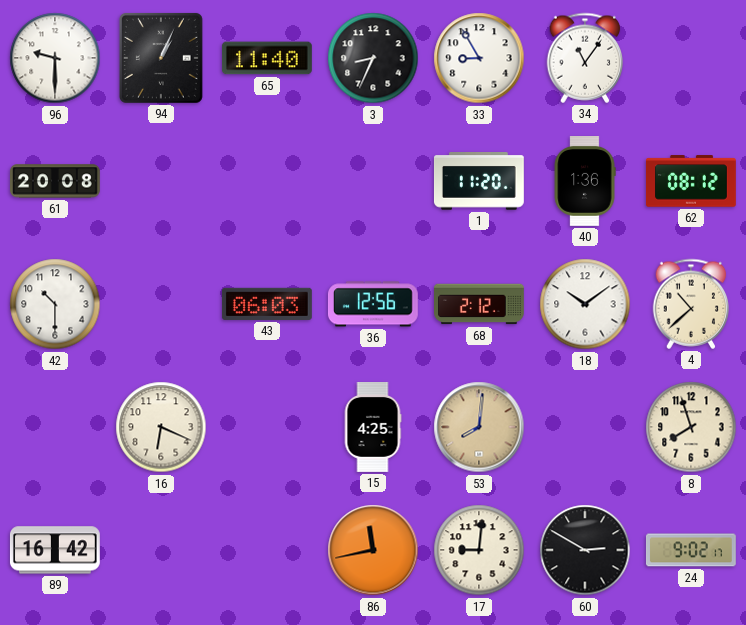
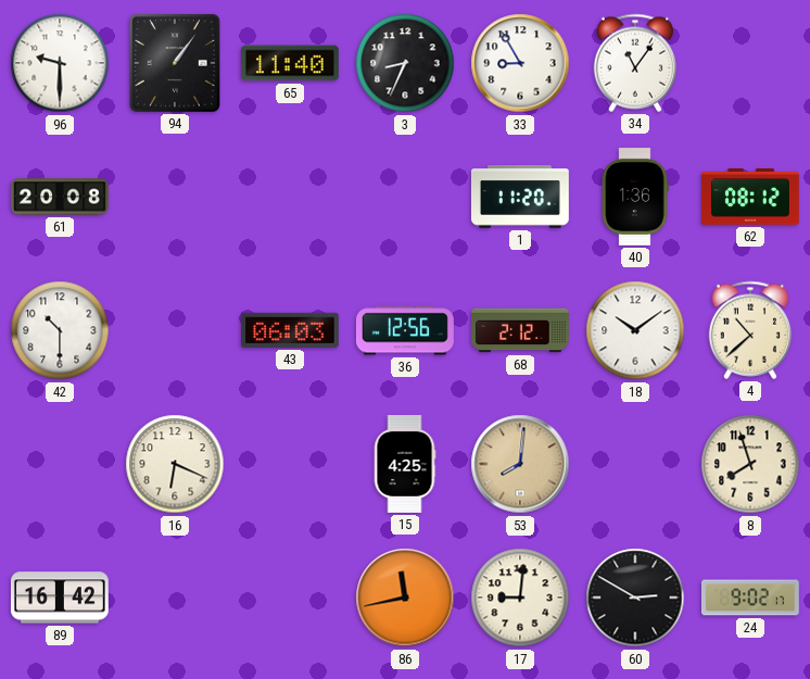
94: 1:04 -> 1:06
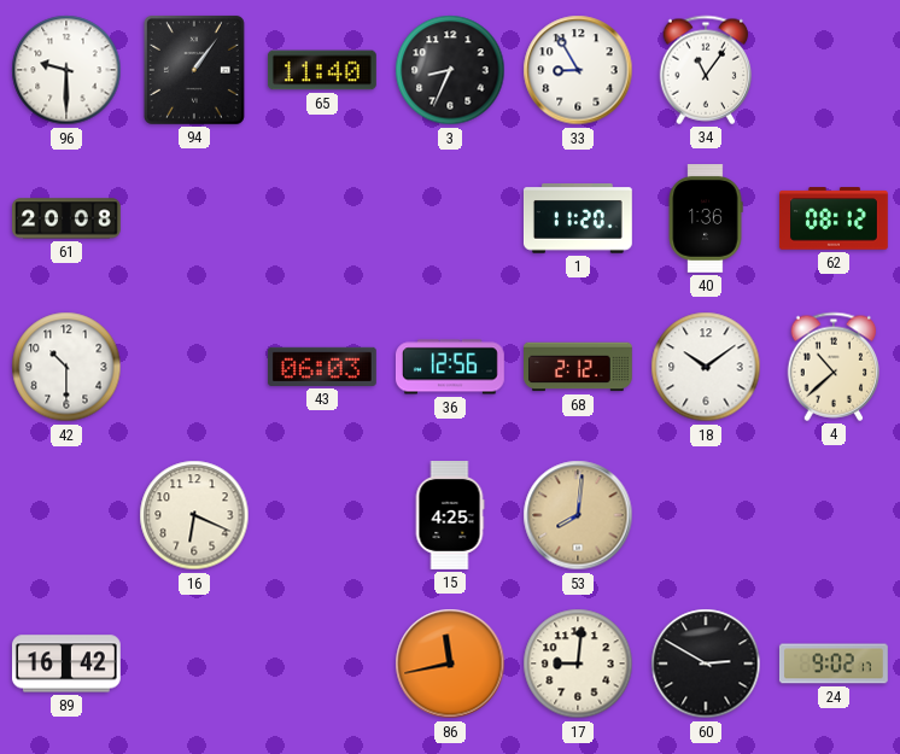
8: 7:57 -> none
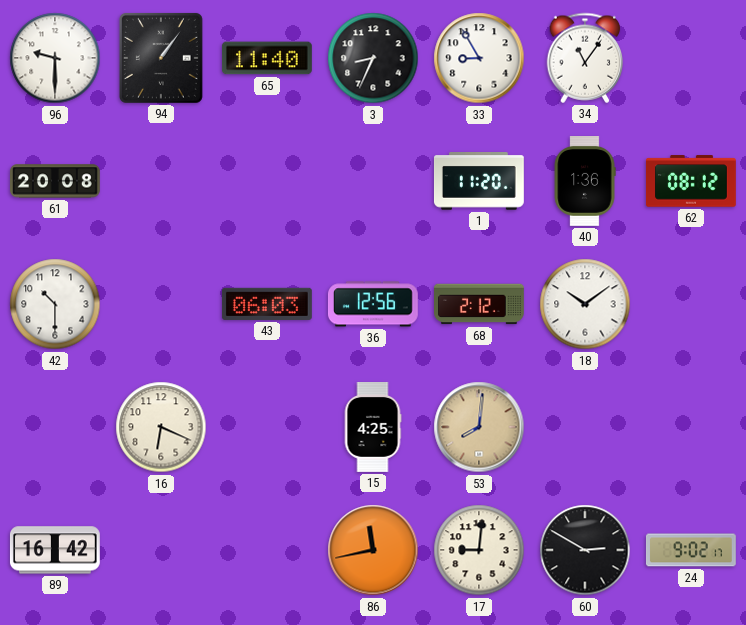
4: 10:38 -> none
